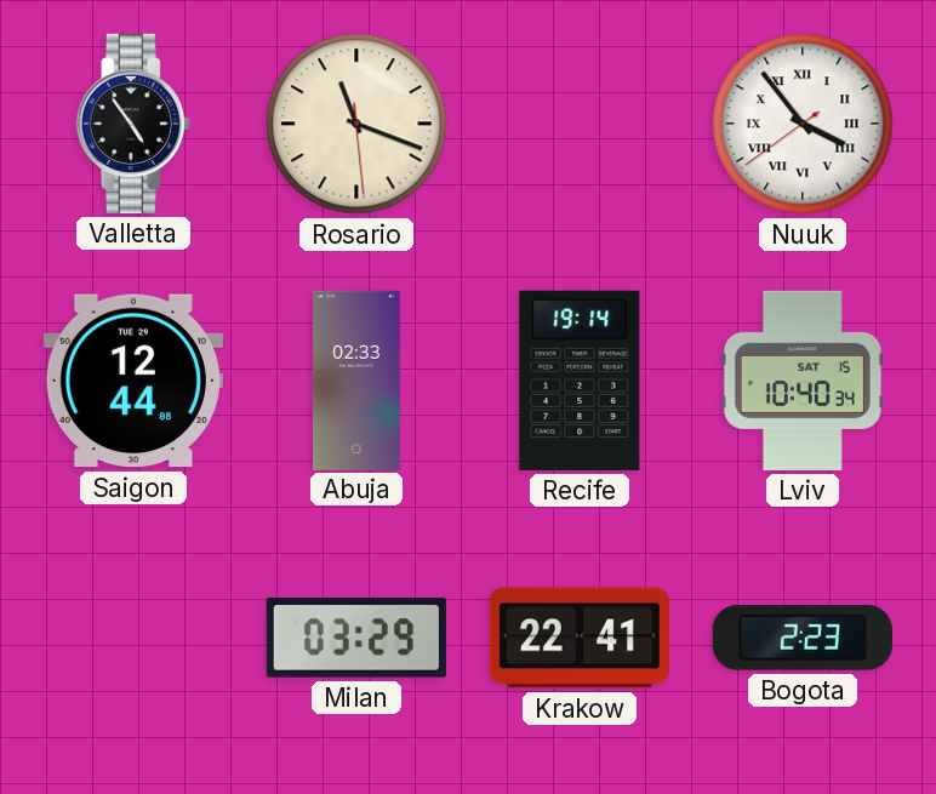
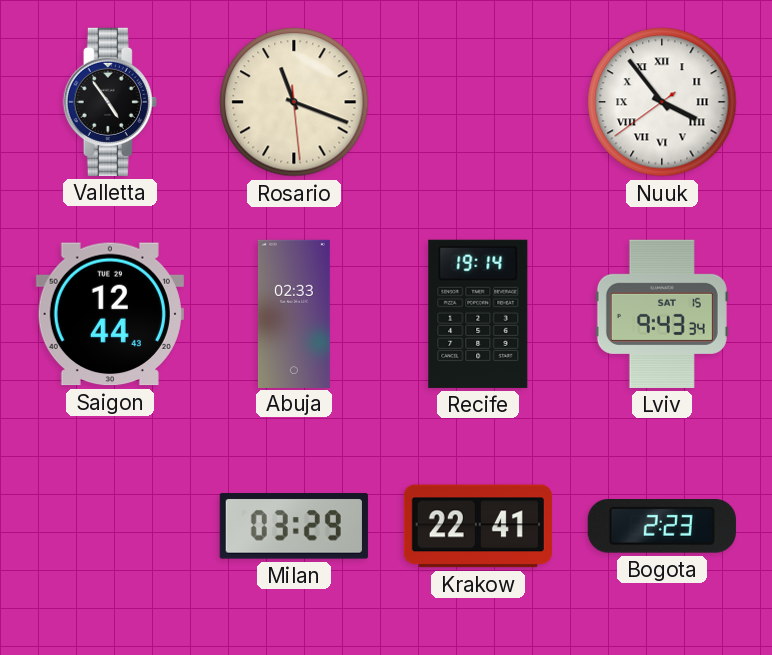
Saigon: 12:44:08 -> 12:44:43
Lviv: 10:40 -> 9:43
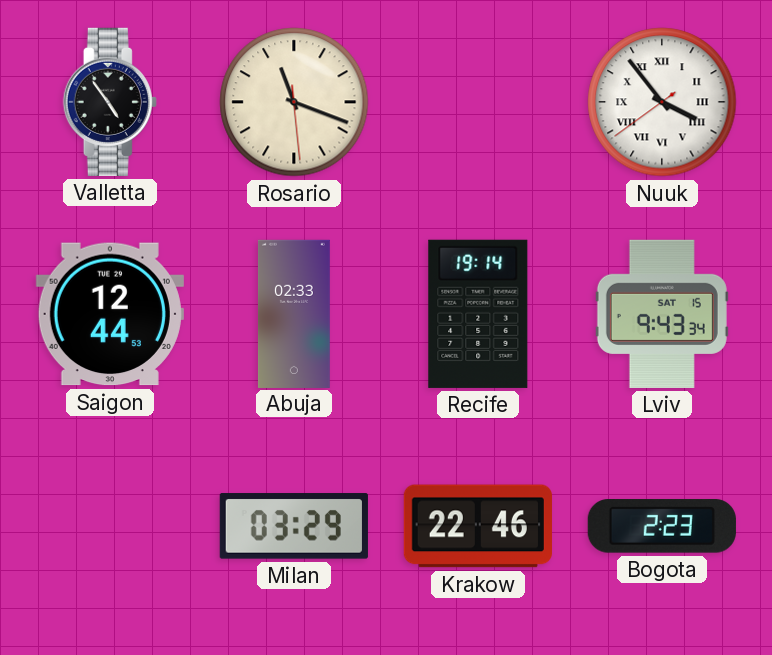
Saigon: 12:44:43 -> 12:44:53
Krakow: 22:41 -> 22:46
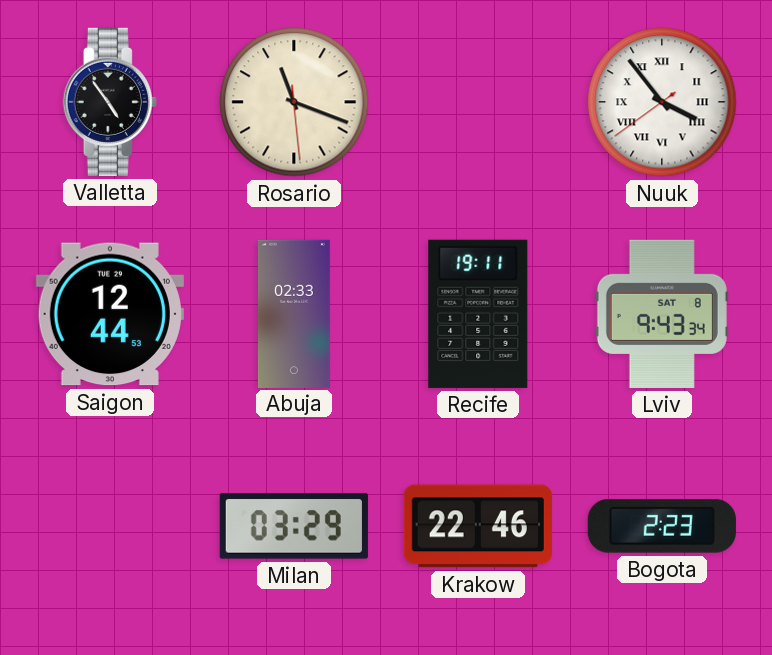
Recife: 19:14 -> 19:11
Lviv date: SAT 15 -> SAT 8
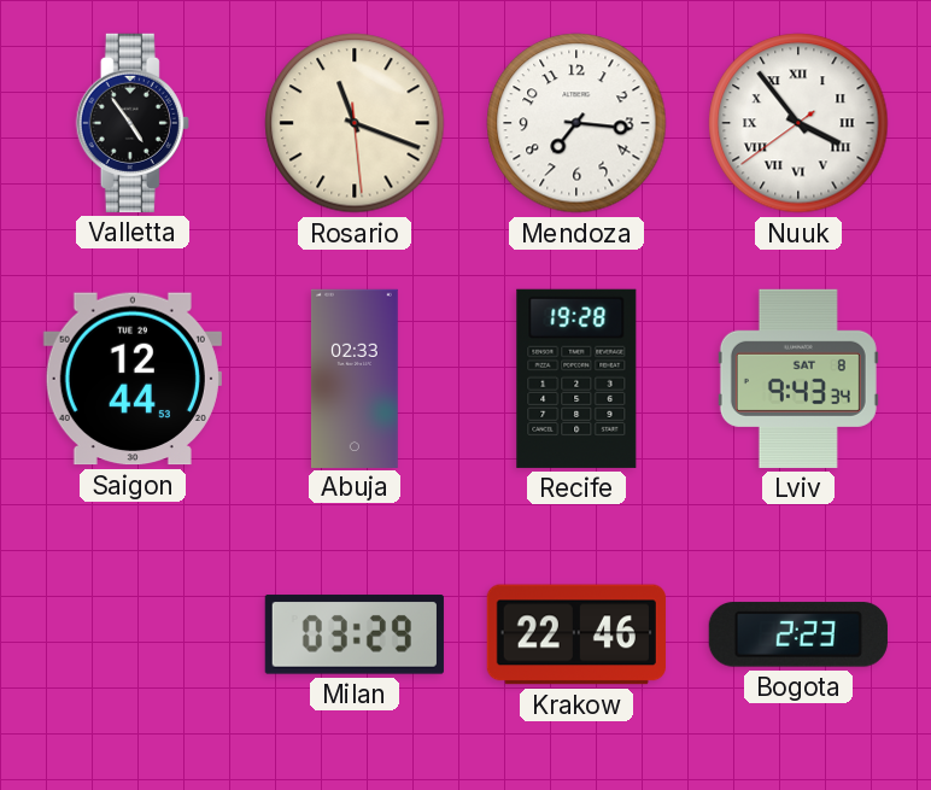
Mendoza: none -> 7:16
Recife: 19:11 -> 19:28
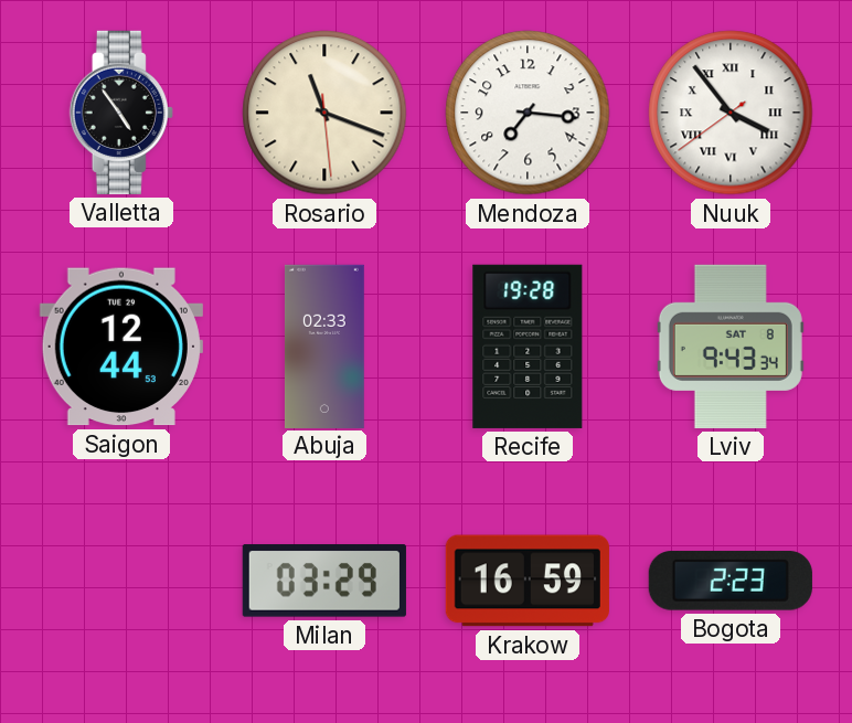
Krakow: 22:46 -> 16:59
